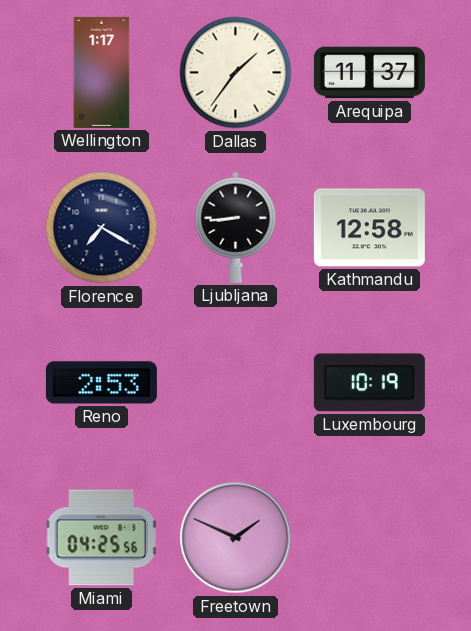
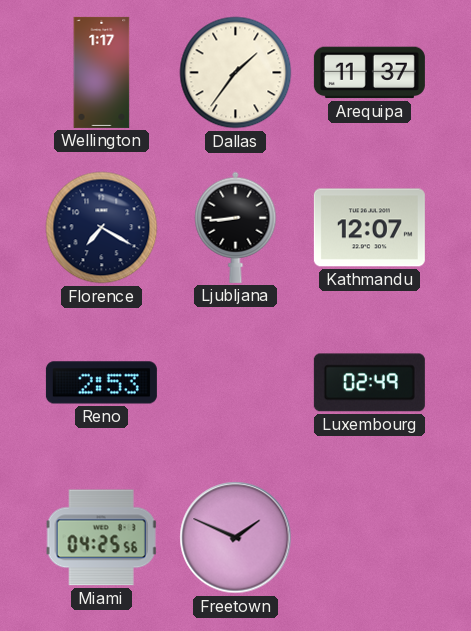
Kathmandu: 12:58 -> 12:07
Luxembourg: 10:19 -> 02:49
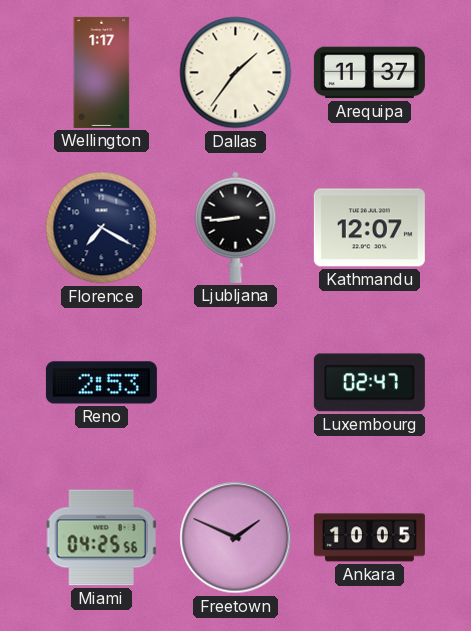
Luxembourg: 02:49 -> 02:47
Ankara: none -> 10:05
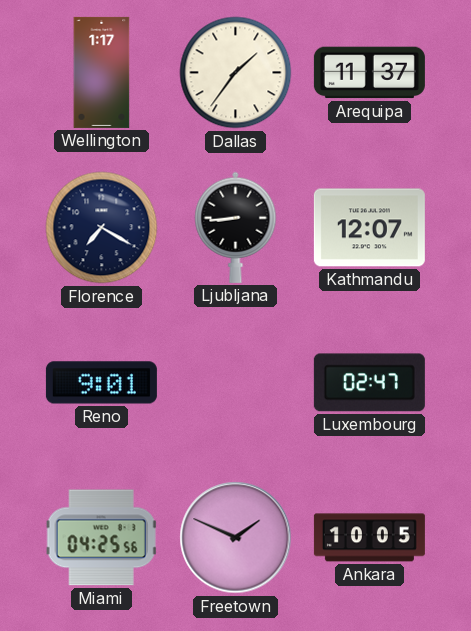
Reno: 2:53 -> 9:01
